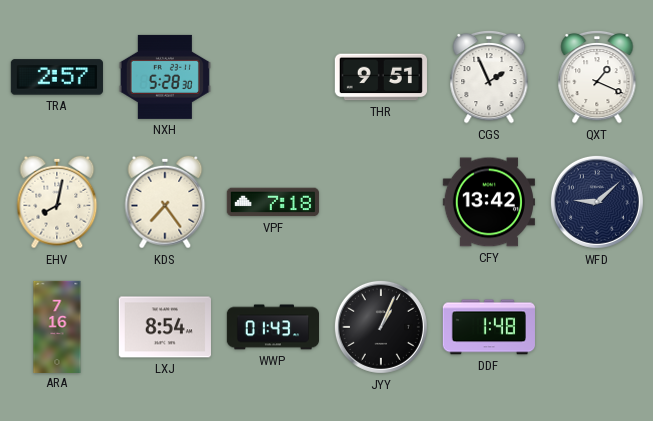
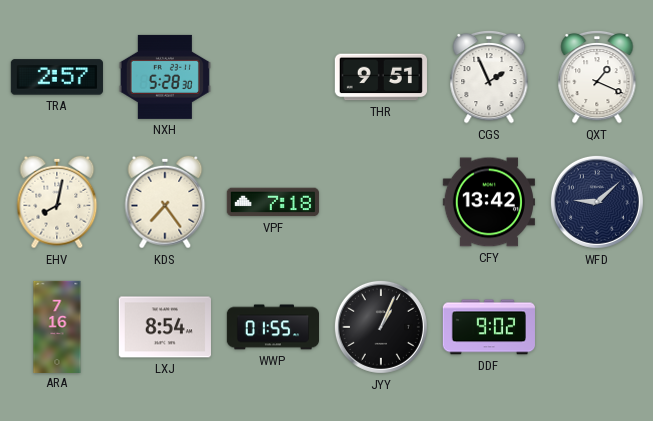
WWP: 01:43 -> 01:55
DDF: 1:48 -> 9:02
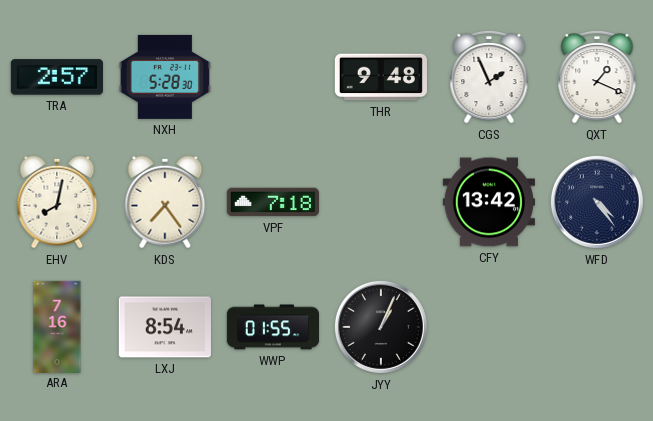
THR: 9:51 -> 9:48
WFD: 9:08 -> 4:24
DDF: 9:02 -> none
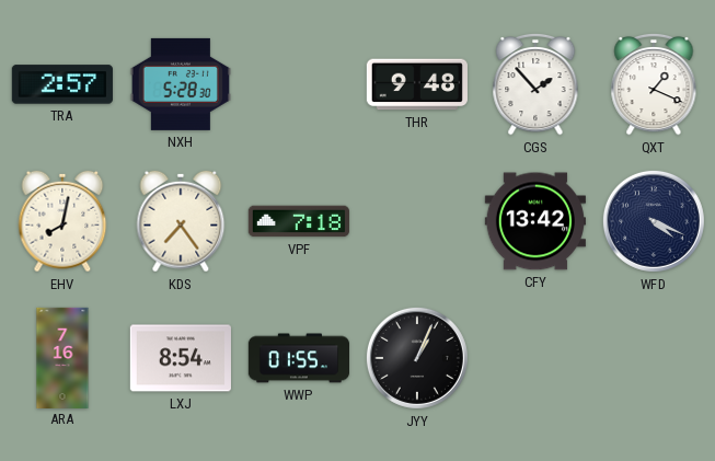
CGS: 1:56 -> 1:53
WFD: 4:24 -> 4:19
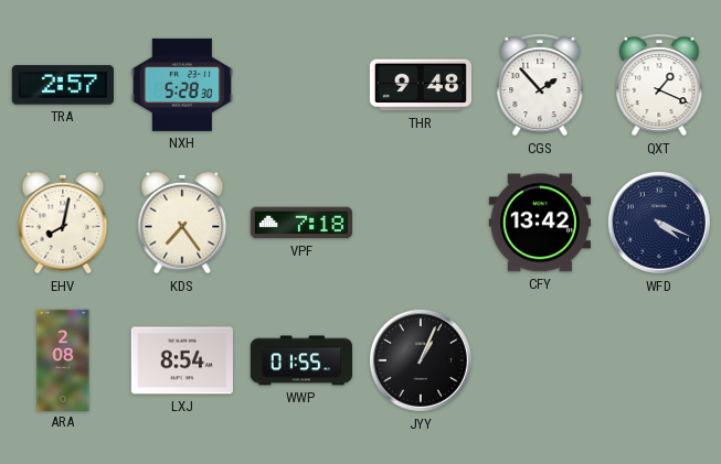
ARA: 7:16 -> 2:08
